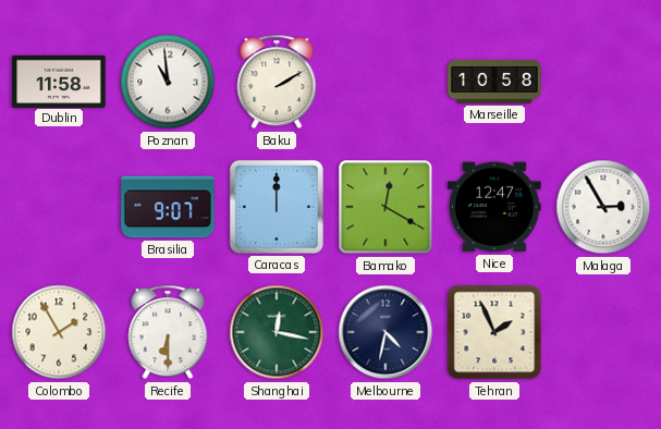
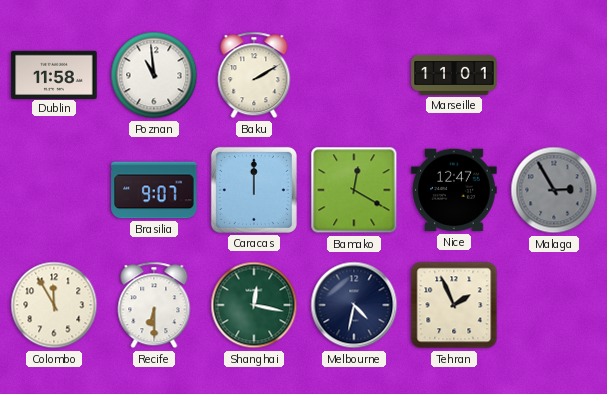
Marseille: 10:58 -> 11:01
Malaga dial: white -> grey
Colombo: 1:55 -> 11:55
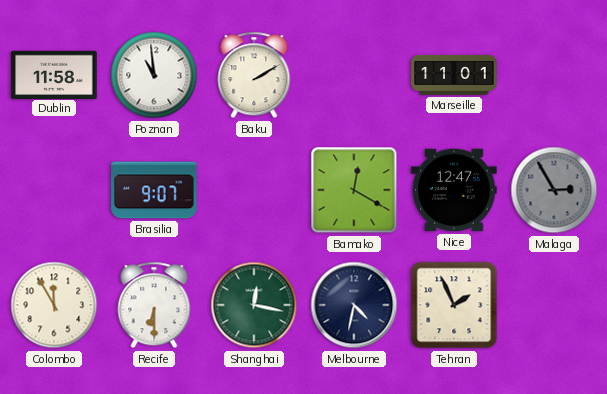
Caracas: 12:00 -> none
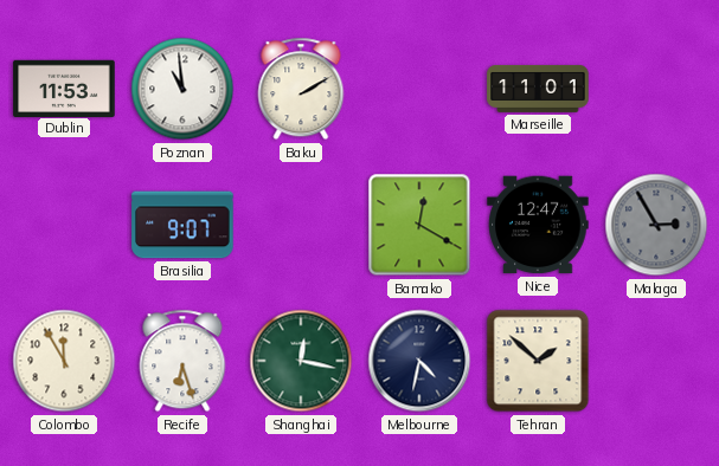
Dublin: 11:58 -> 11:53
Recife: 6:30 -> 6:27
Tehran: 1:56 -> 1:52
